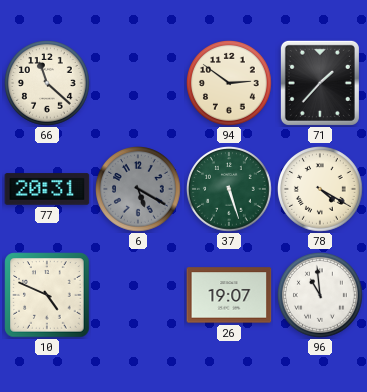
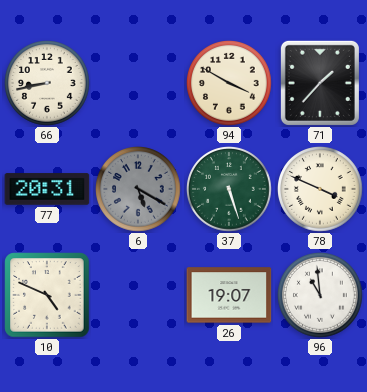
66: 11:22 -> 8:43
94: 2:51 -> 3:50
78: 4:20 -> 3:49
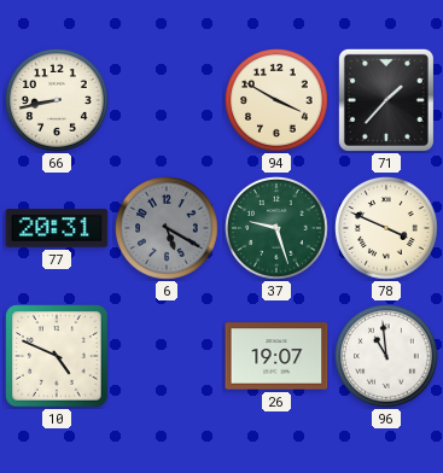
37: 5:27 -> 9:27
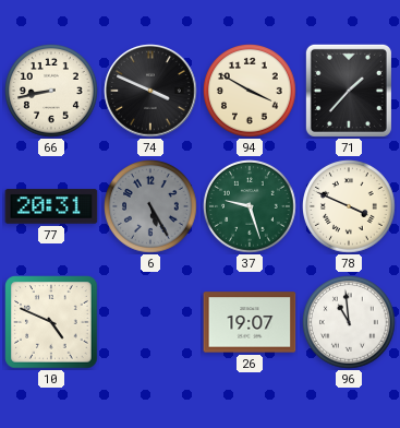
74: none -> 3:49
6: 5:20 -> 5:25
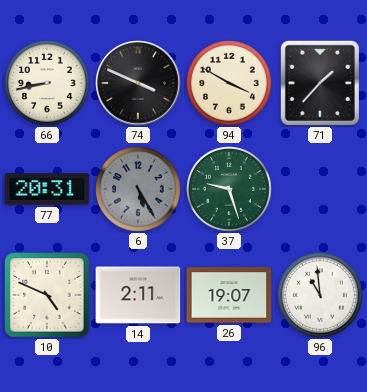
78: 3:49 -> none
14: none -> 2:11
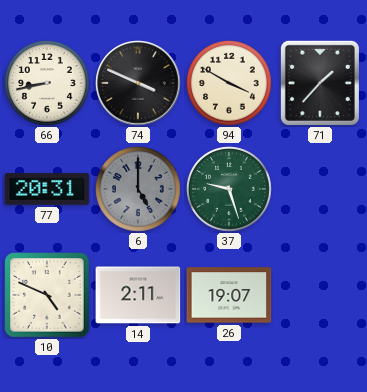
6: 5:25 -> 5:00
96: 10:59 -> none
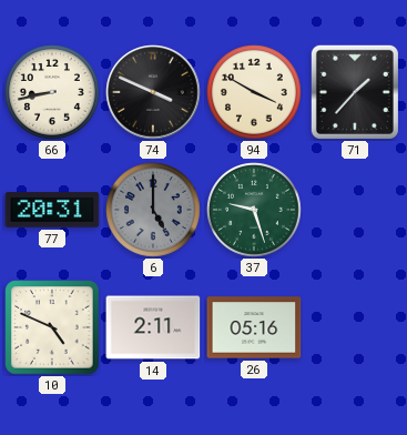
26: 19:07 -> 05:16
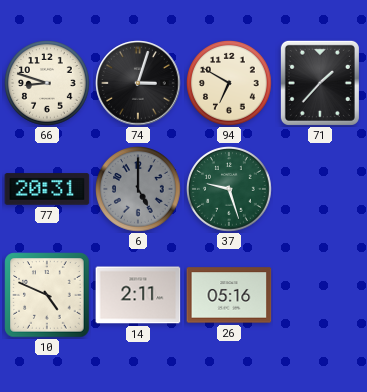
66: 8:43 -> 8:48
74: 3:49 -> 3:03
94: 3:50 -> 6:50
